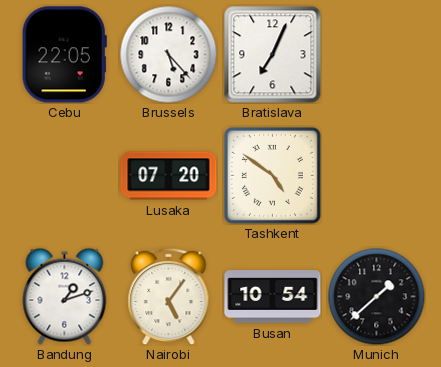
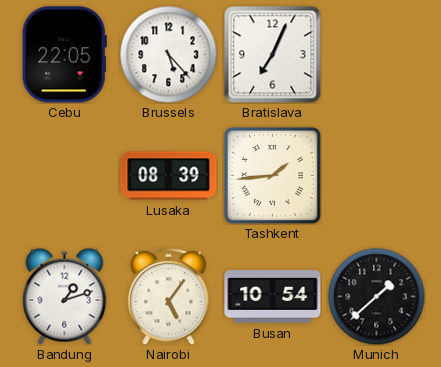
Lusaka: 07:20 -> 08:39
Tashkent: 4:51 -> 1:44
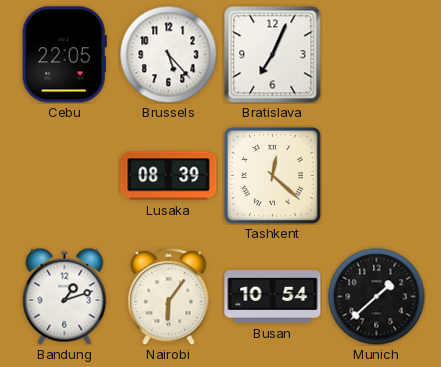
Tashkent: 1:44 -> 12:22
Nairobi: 5:06 -> 6:06
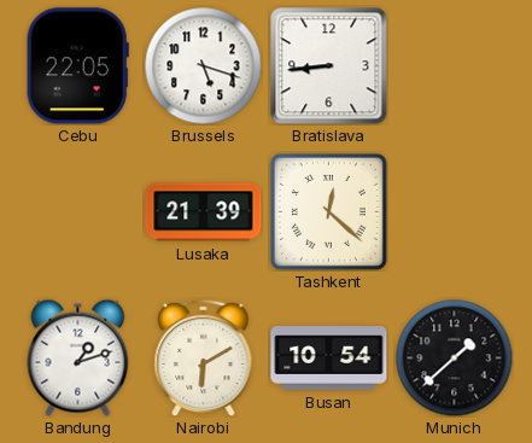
Brussels: 5:23 -> 5:18
Bratislava: 7:04 -> 8:44
Lusaka: 08:39 -> 21:39
Nairobi: 6:06 -> 6:10
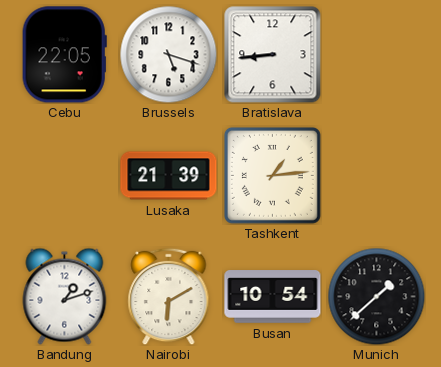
Tashkent: 12:22 -> 1:14
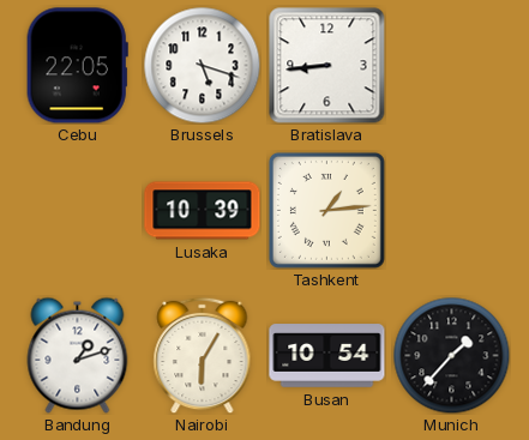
Lusaka: 21:39 -> 10:39
Nairobi: 6:10 -> 6:05
Munich: 1:38 -> 1:37
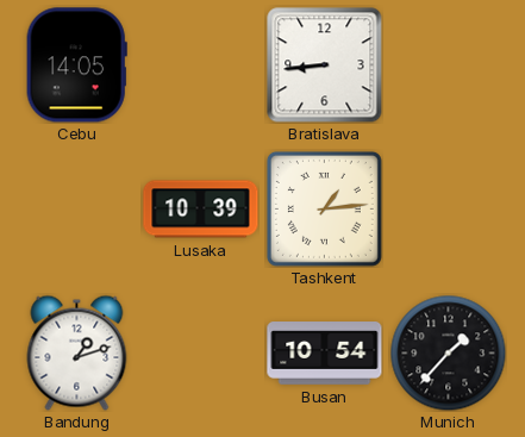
Cebu: 22:05 -> 14:05
Brussels: 5:18 -> none
Nairobi: 6:05 -> none
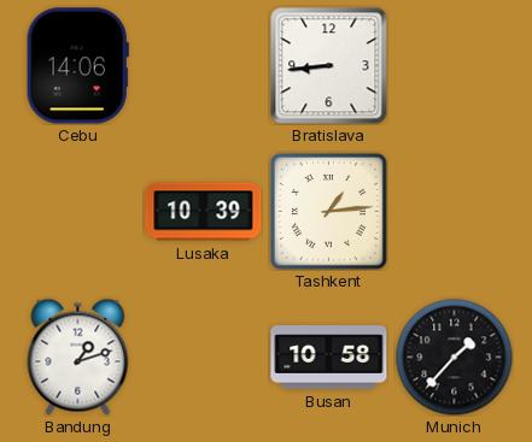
Cebu: 14:05 -> 14:06
Busan: 10:54 -> 10:58
